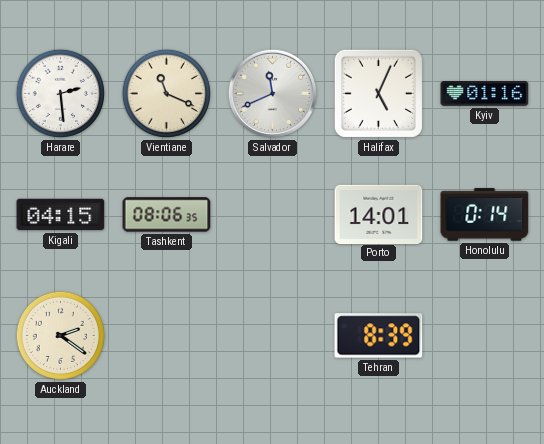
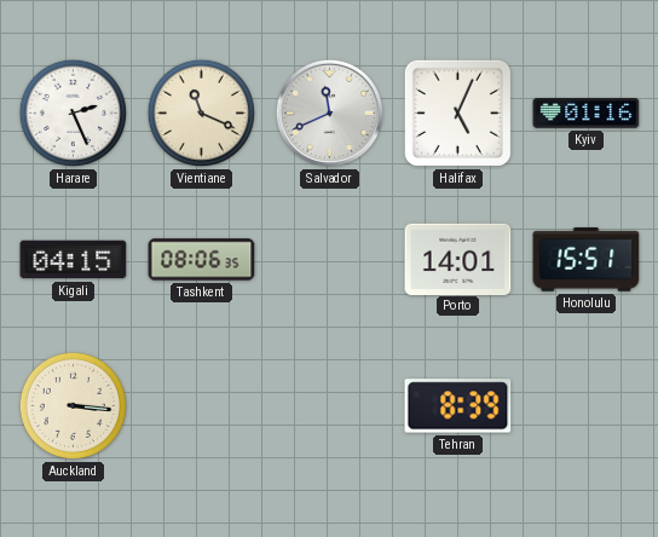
Harare: 2:29 -> 2:26
Honolulu: 0:14 -> 15:51
Auckland: 2:21 -> 3:16
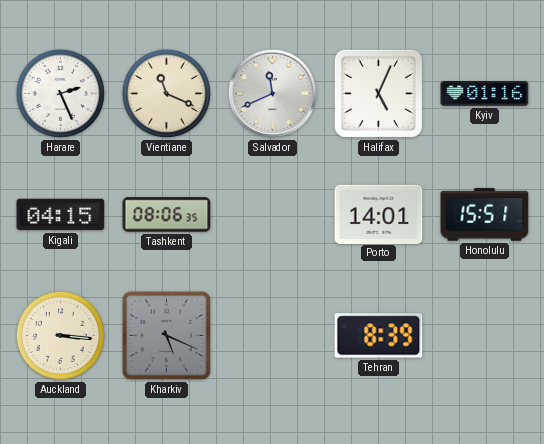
Kharkiv: none -> 5:19
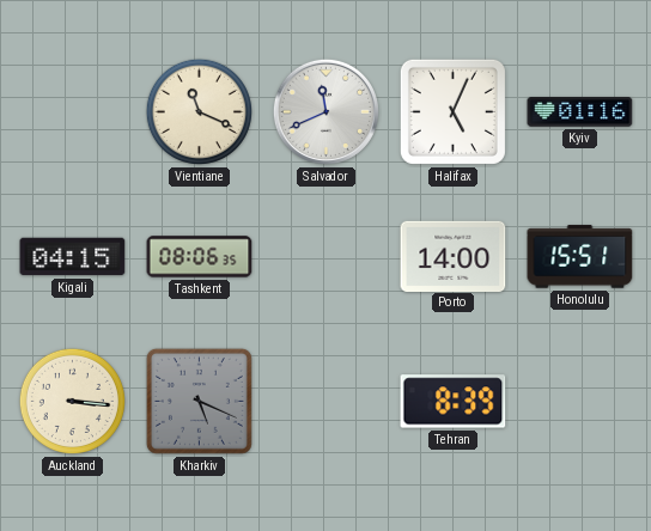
Harare: 2:26 -> none
Porto: 14:01 -> 14:00
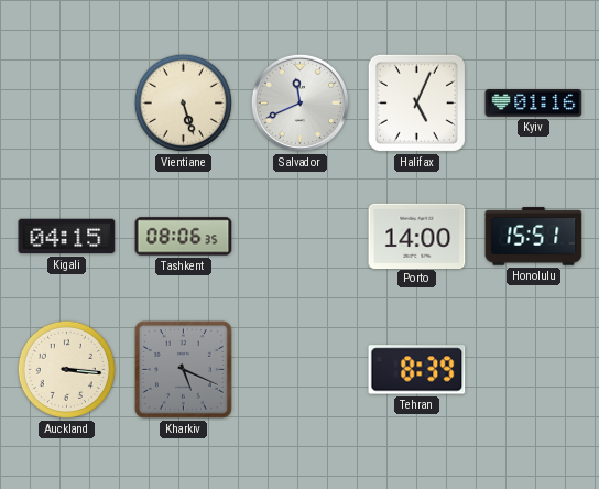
Vientiane: 11:19 -> 5:27
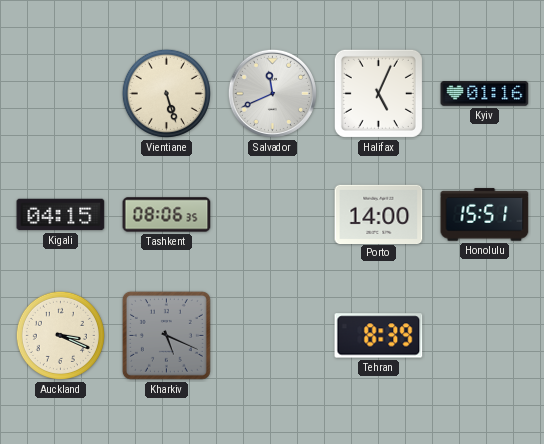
Auckland: 3:16 -> 3:19
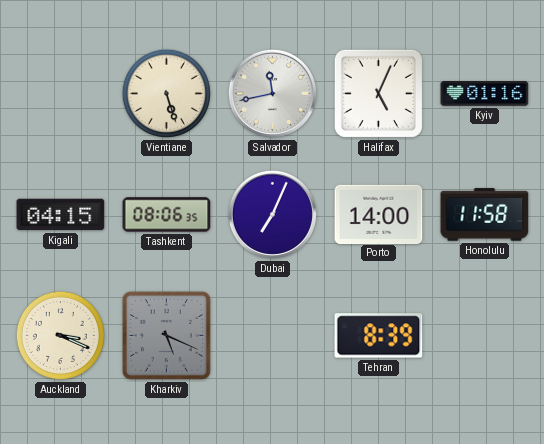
Salvador: 11:41 -> 11:43
Dubai: none -> 7:04
Honolulu: 15:51 -> 11:58
